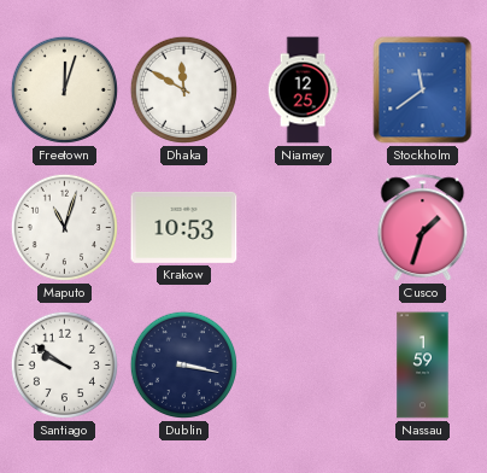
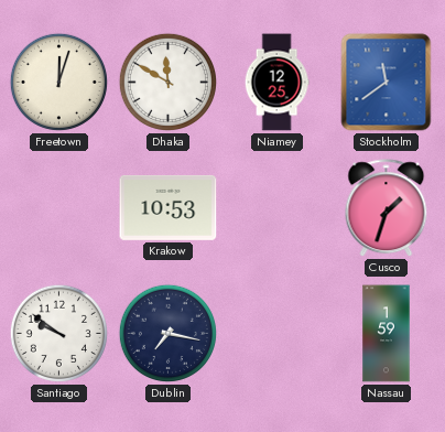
Maputo: 11:03 -> none
Dublin: 3:17 -> 7:17
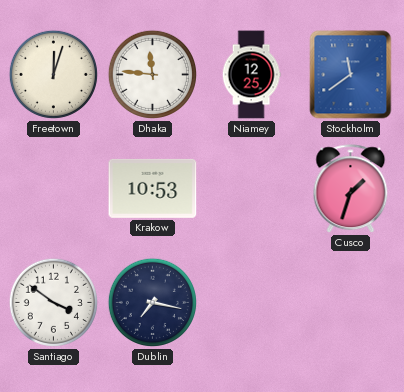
Dhaka: 11:50 -> 11:46
Santiago: 9:51 -> 3:51
Nassau: 1:59 -> none
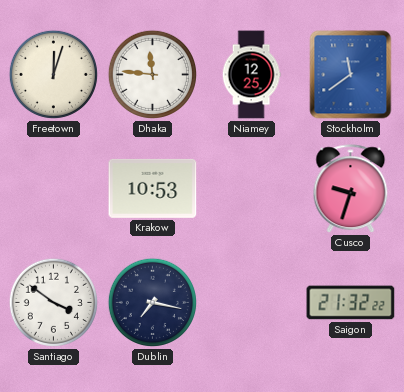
Cusco: 1:33 -> 9:33
Saigon: none -> 21:32
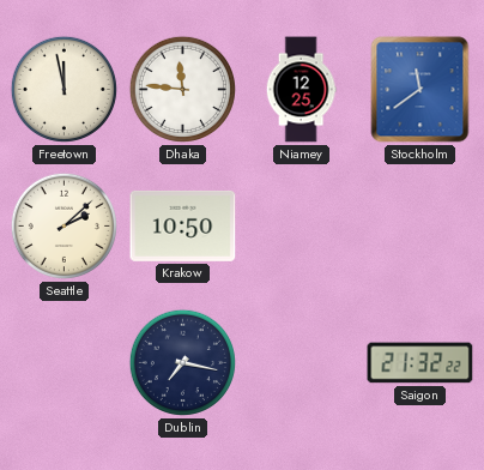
Freetown: 12:03 -> 11:58
Seattle: none -> 2:08
Krakow: 10:53 -> 10:50
Cusco: 9:33 -> none
Santiago: 3:51 -> none
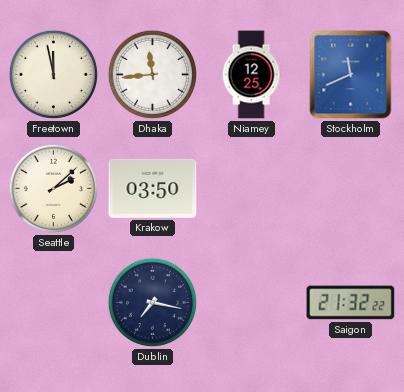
Dhaka: 11:46 -> 11:44
Stockholm: 11:39 -> 11:41
Krakow: 10:50 -> 03:50
